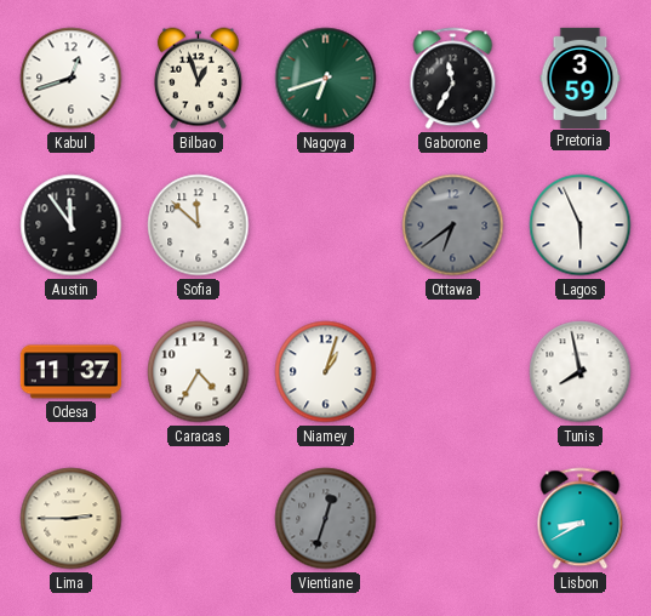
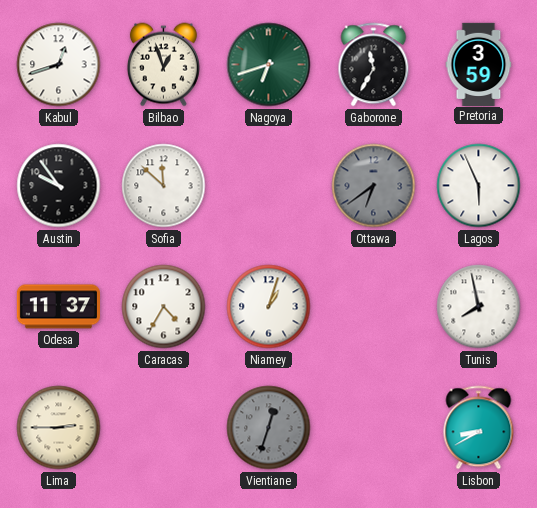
Austin: 11:54 -> 9:54
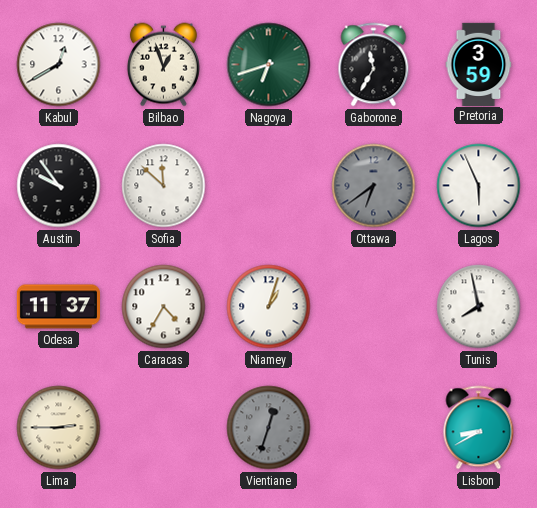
Kabul: 12:42 -> 12:40
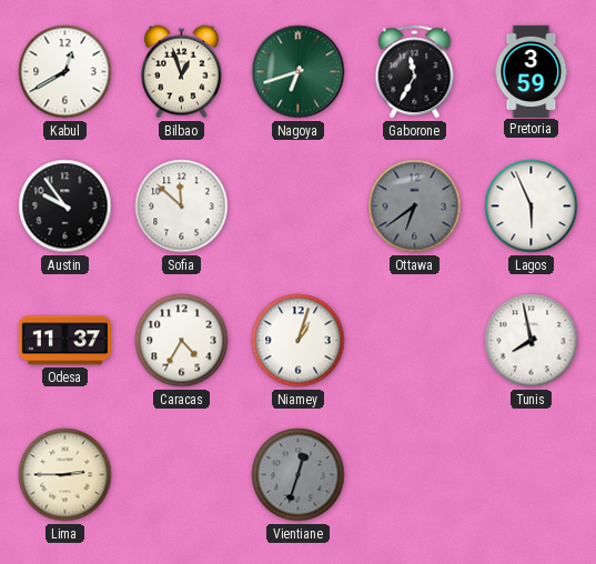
Lisbon: 8:40 -> none
